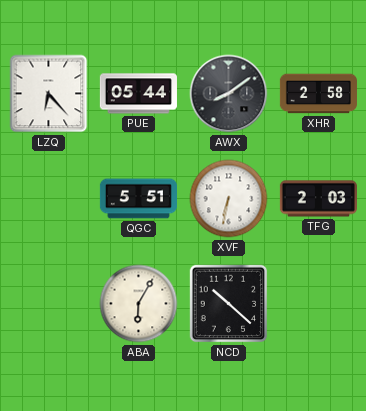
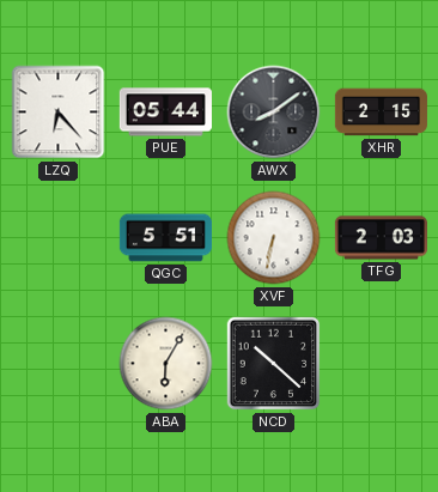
XHR: 2:58 -> 2:15
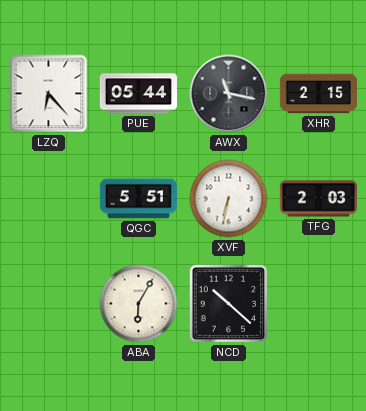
AWX: 8:09 -> 11:17
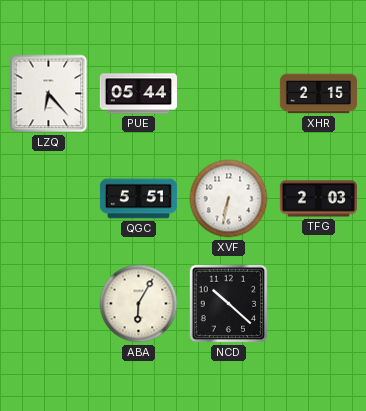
AWX: 11:17 -> none
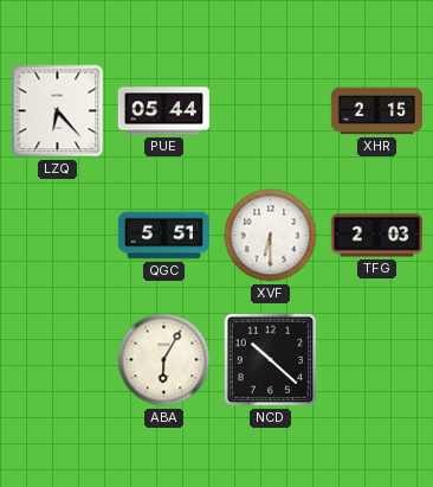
XVF: 6:32 -> 6:30
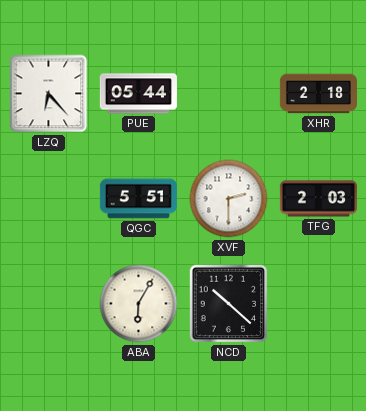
XHR: 2:15 -> 2:18
XVF: 6:30 -> 2:30
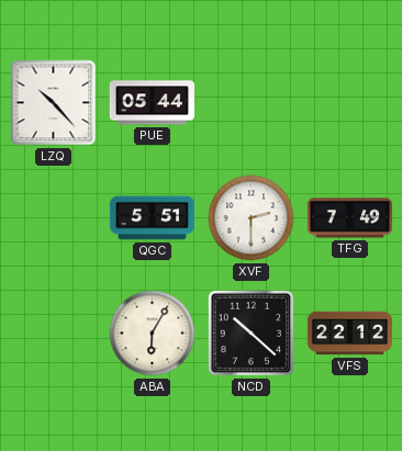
LZQ: 6:23 -> 10:23
XHR: 2:18 -> none
TFG: 2:03 -> 7:49
VFS: none -> 22:12
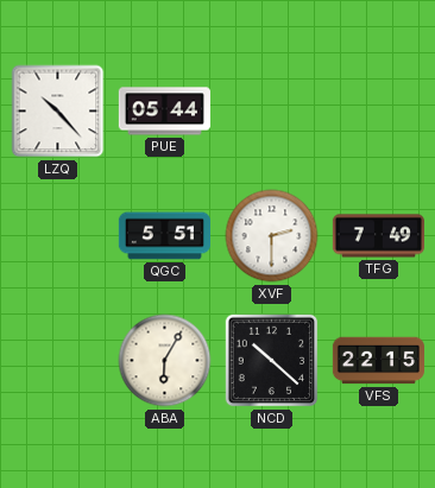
VFS: 22:12 -> 22:15
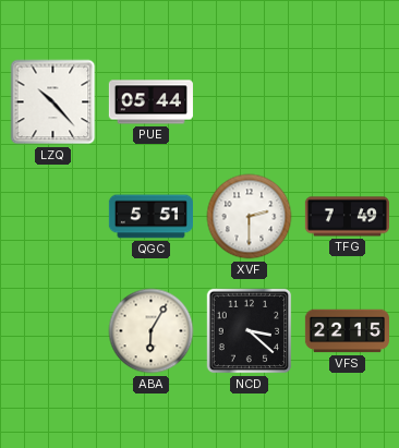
NCD: 10:22 -> 3:22
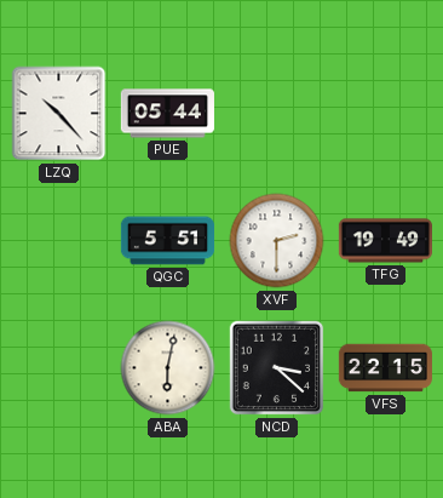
TFG: 7:49 -> 19:49
ABA: 6:05 -> 6:02
